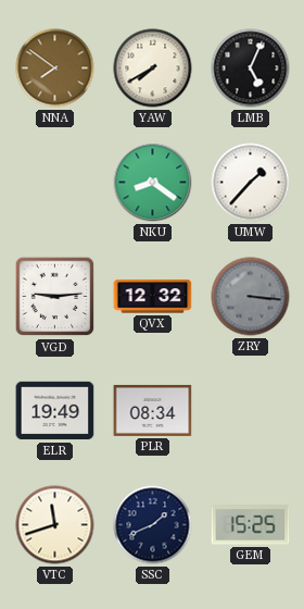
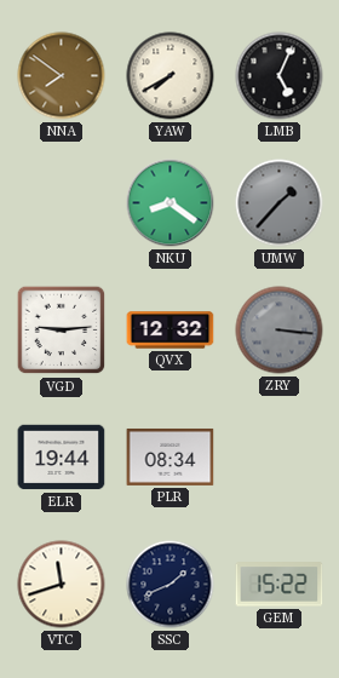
UMW dial: white -> grey
ELR: 19:49 -> 19:44
GEM: 15:25 -> 15:22
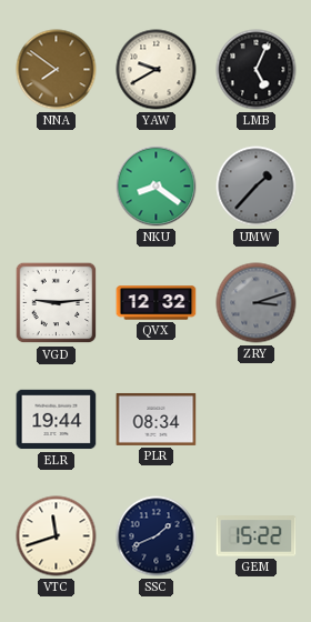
YAW: 7:40 -> 9:40
ZRY: 3:16 -> 3:12
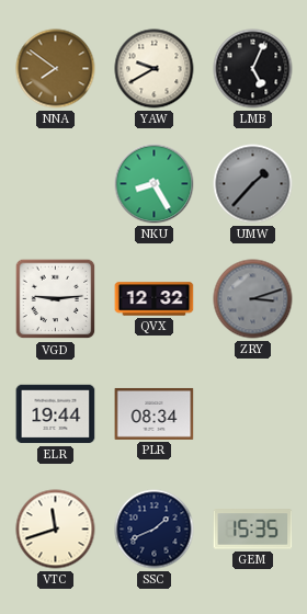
NKU: 8:21 -> 8:25
GEM: 15:22 -> 15:35
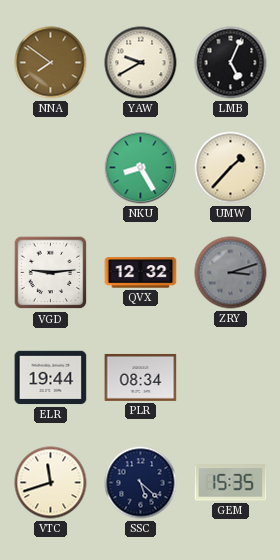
UMW dial: grey -> cream
SSC: 1:41 -> 5:22
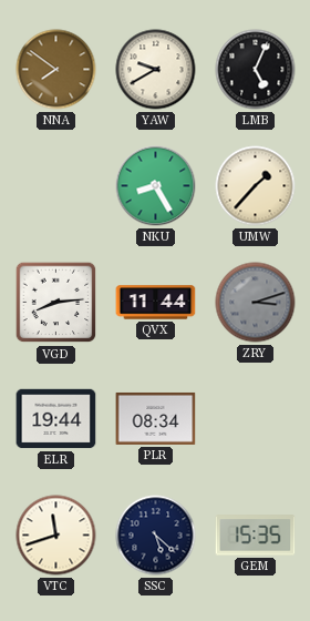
VGD: 9:14 -> 8:14
QVX: 12:32 -> 11:44
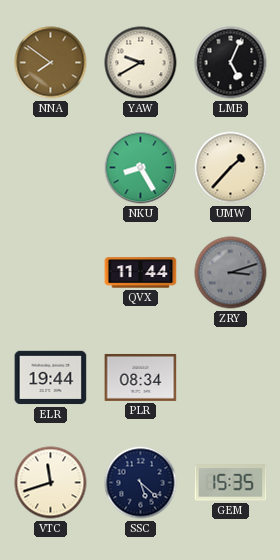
VGD: 8:14 -> none
